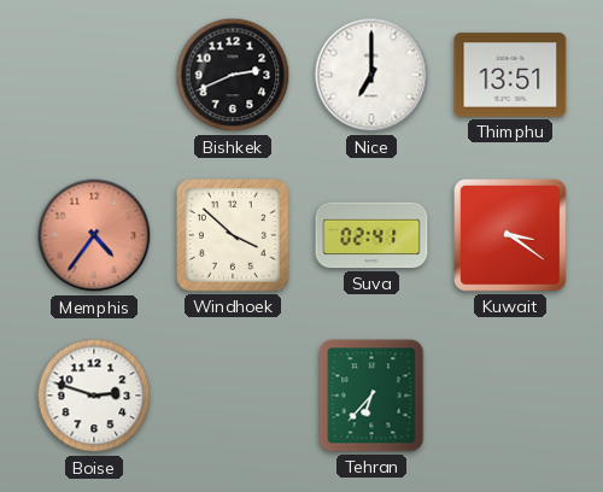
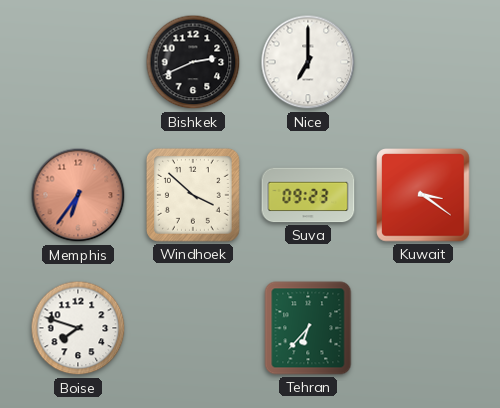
Thimphu: 13:51 -> none
Memphis: 4:36 -> 6:36
Suva: 02:41 -> 09:23
Boise: 2:48 -> 7:48
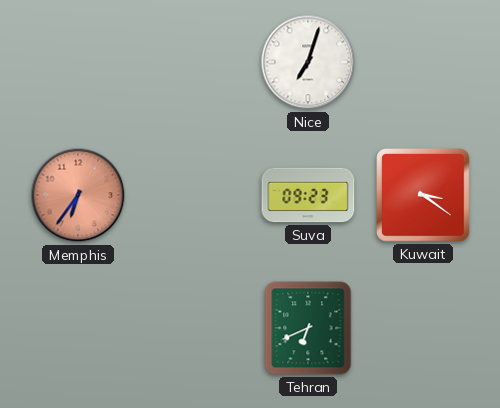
Bishkek: 2:41 -> none
Nice: 7:00 -> 7:03
Windhoek: 3:52 -> none
Boise: 7:48 -> none
Tehran: 6:37 -> 6:41
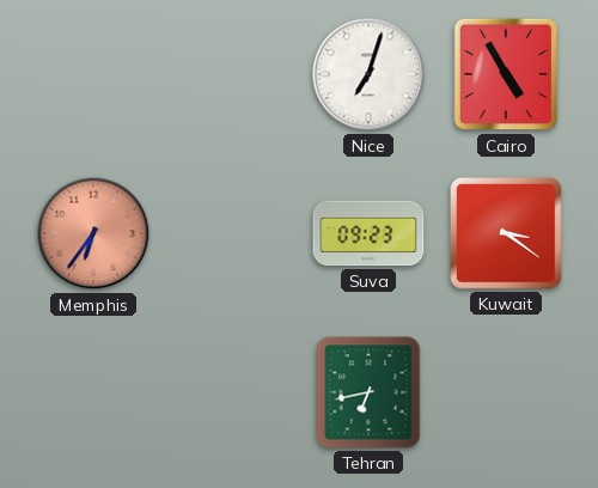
Cairo: none -> 4:55
Tehran: 6:41 -> 6:43
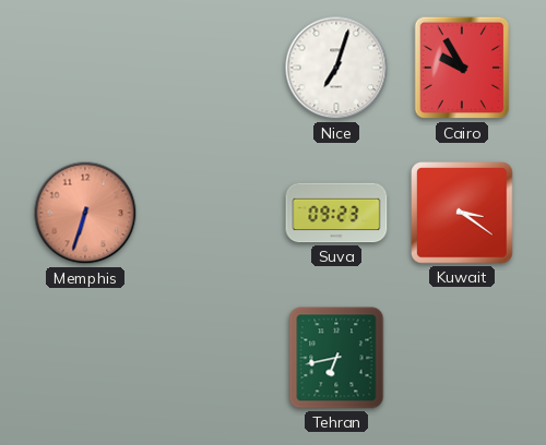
Cairo: 4:55 -> 9:55
Memphis: 6:36 -> 6:33
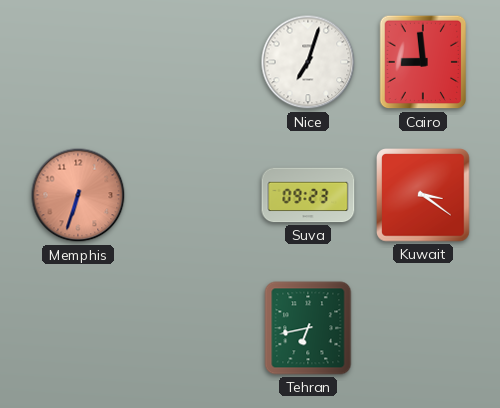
Cairo: 9:55 -> 8:59
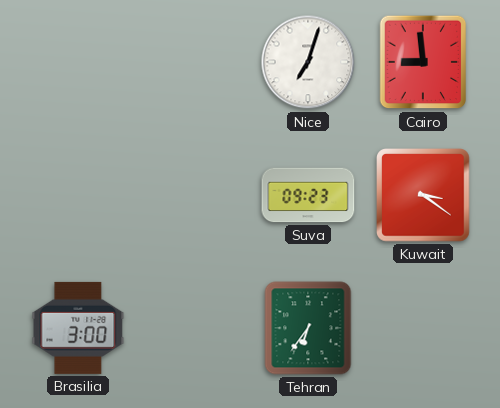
Memphis: 6:33 -> none
Brasilia: none -> 3:00
Tehran: 6:43 -> 6:36
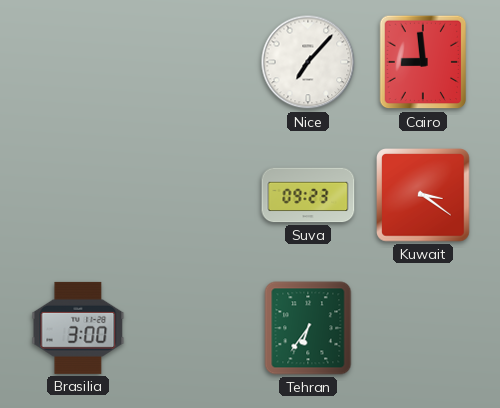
Nice: 7:03 -> 7:07
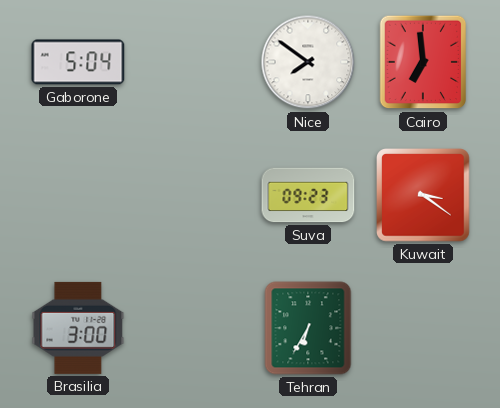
Gaborone: none -> 5:04
Nice: 7:07 -> 7:51
Cairo: 8:59 -> 6:59
Tehran: 6:36 -> 6:35
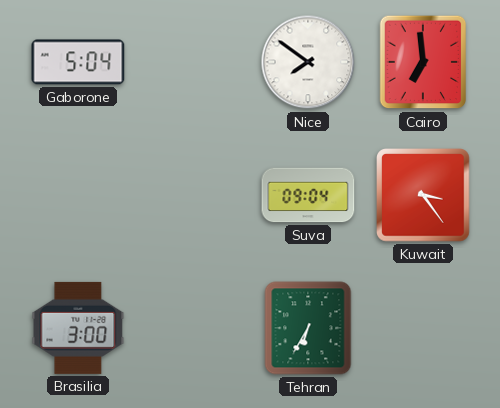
Suva: 09:23 -> 09:04
Kuwait: 3:21 -> 3:24
